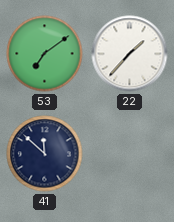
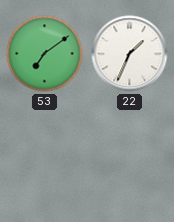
22: 1:37 -> 1:34
41: 11:52 -> none
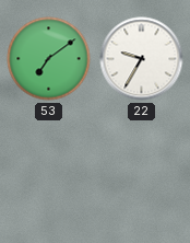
22: 1:34 -> 9:35
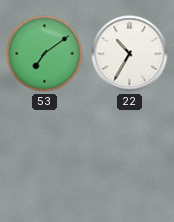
22: 9:35 -> 10:35
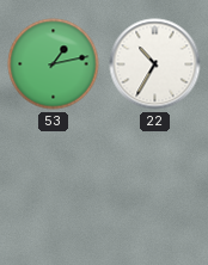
53: 7:09 -> 1:13
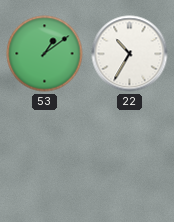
53: 1:13 -> 1:09
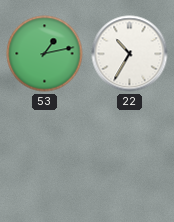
53: 1:09 -> 1:13
